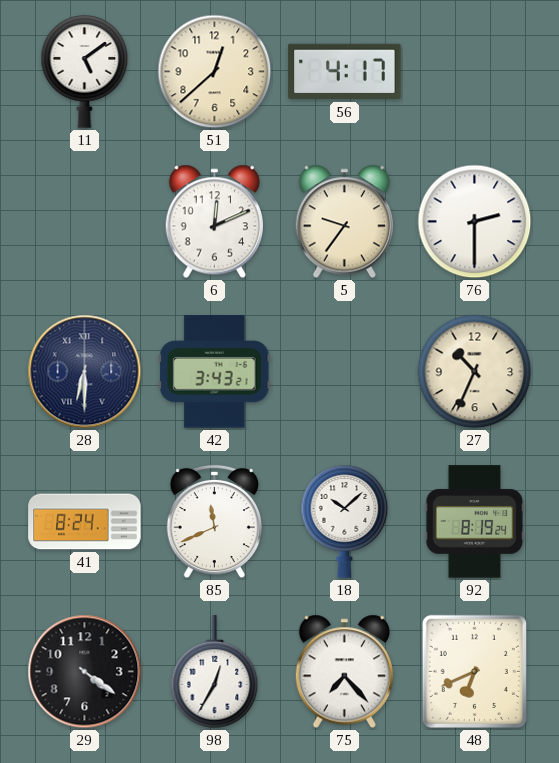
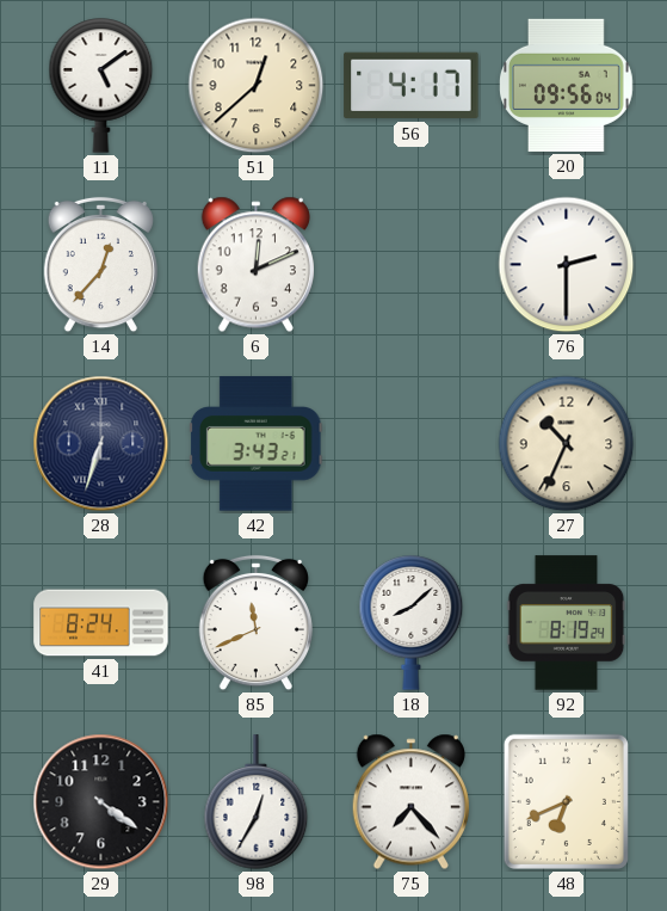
20: none -> 09:56
14: none -> 12:37
5: 9:36 -> none
28: 6:30 -> 6:33
18: 10:08 -> 8:08
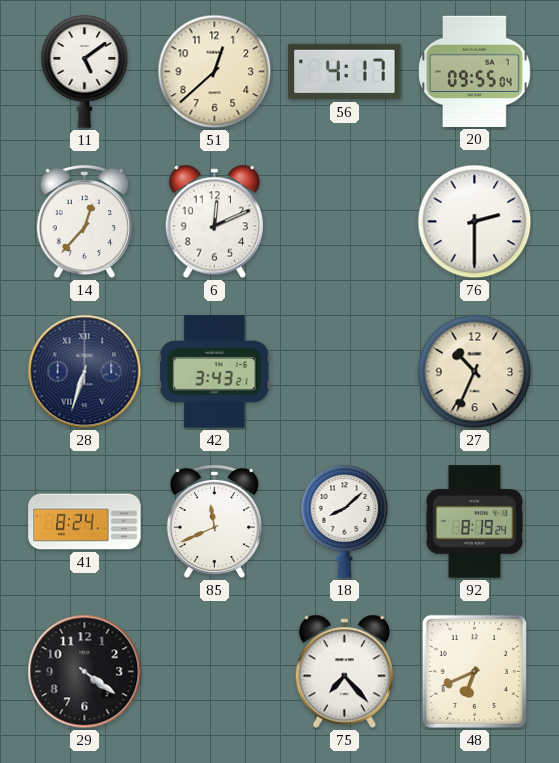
20: 09:56 -> 09:55
98: 12:35 -> none
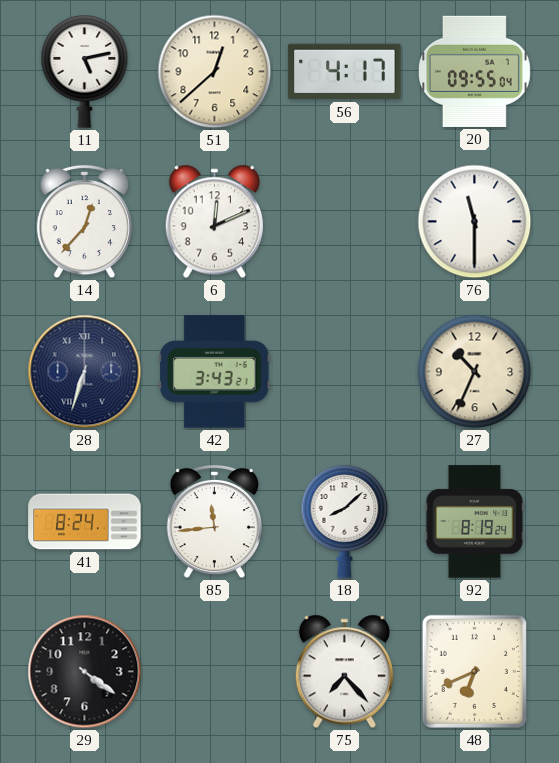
11: 5:09 -> 5:13
76: 2:30 -> 11:30
85: 11:41 -> 11:44
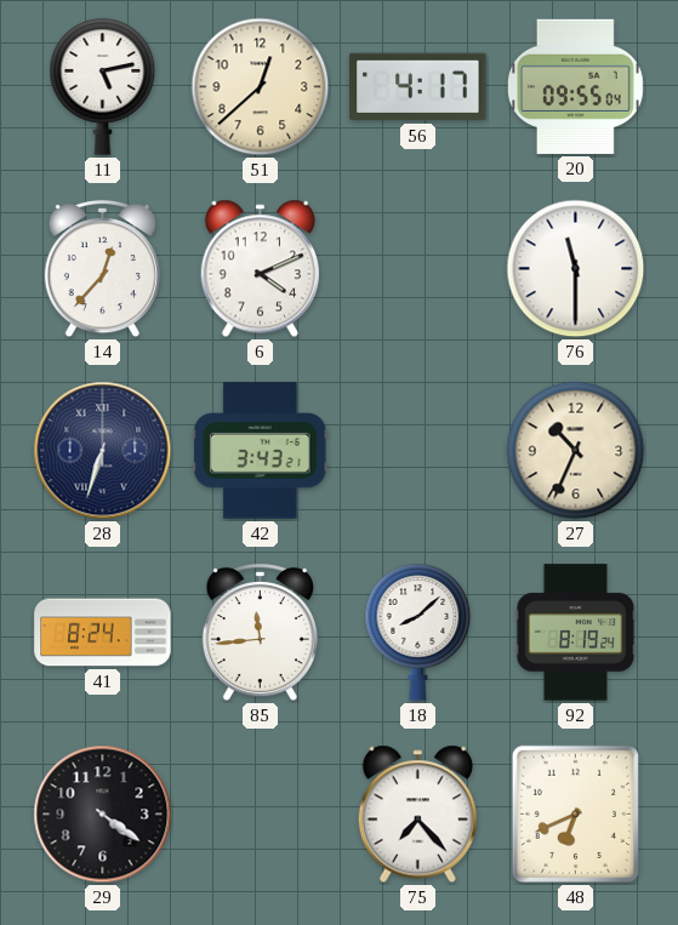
6: 12:11 -> 4:11
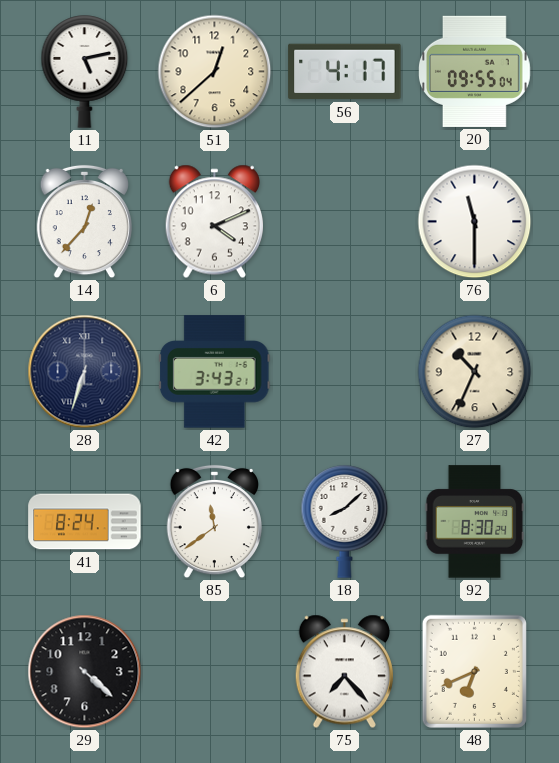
85: 11:44 -> 11:39
92: 8:19 -> 8:30
29: 4:21 -> 4:22
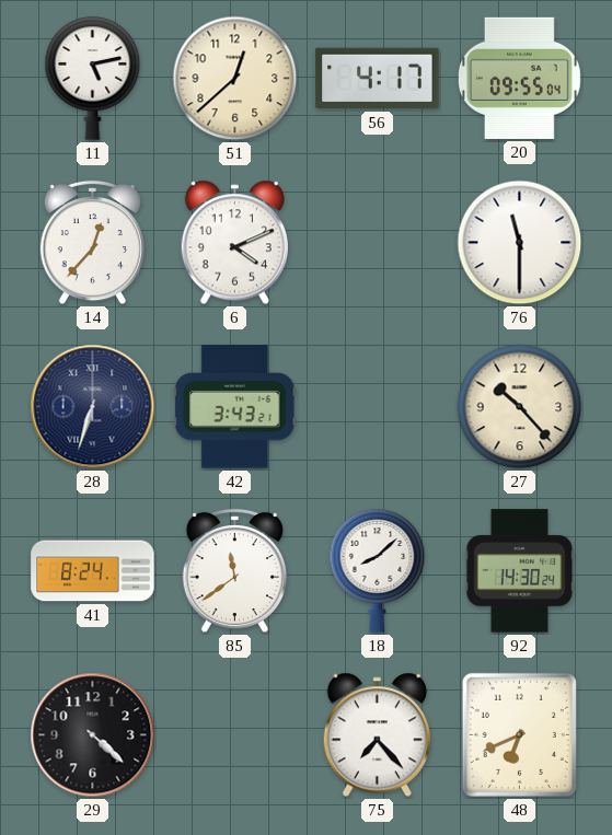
27: 10:34 -> 10:23
92: 8:30 -> 14:30
